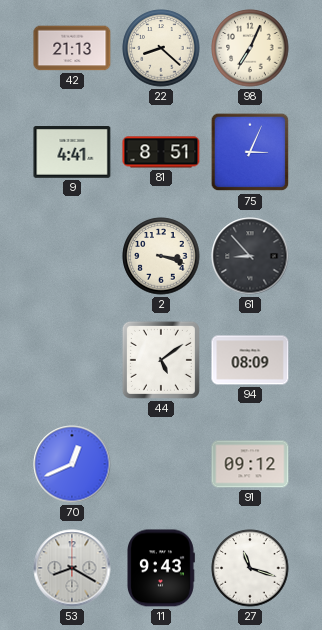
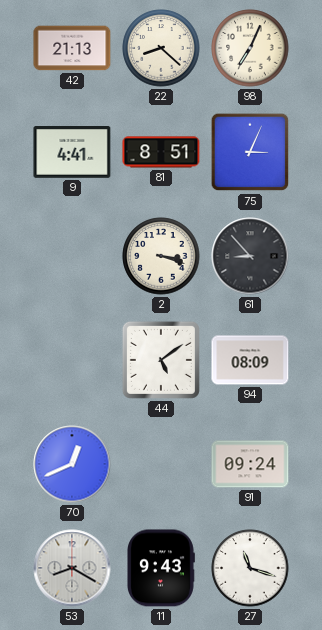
91: 09:12 -> 09:24
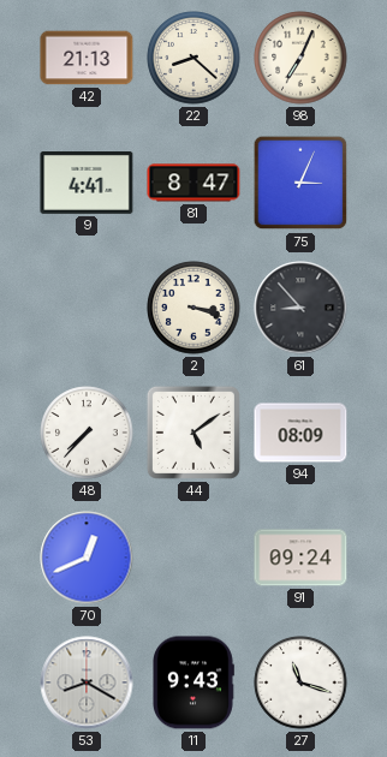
81: 8:51 -> 8:47
48: none -> 7:37
